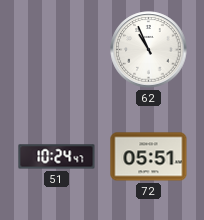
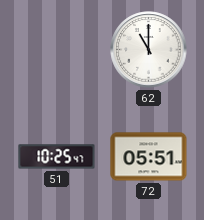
62: 10:56 -> 11:00
51: 10:24 -> 10:25
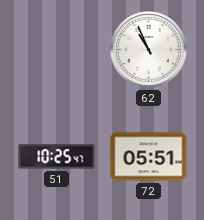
62: 11:00 -> 10:56
